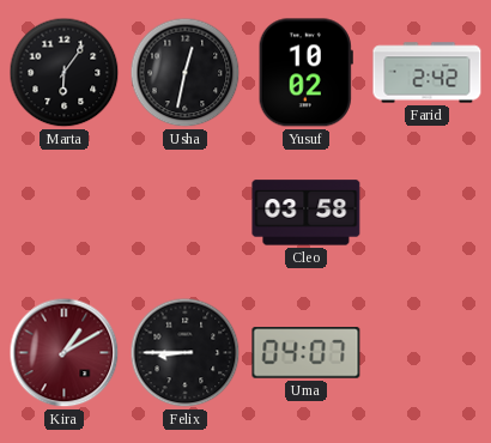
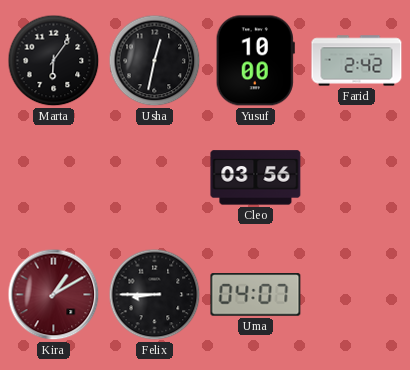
Yusuf: 10:02 -> 10:00
Cleo: 03:58 -> 03:56
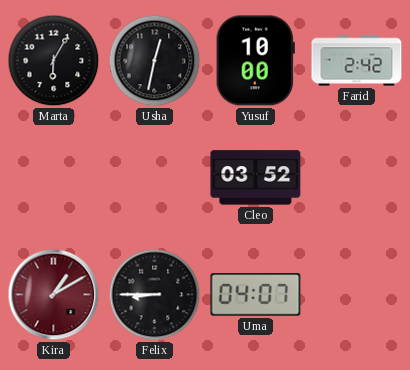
Marta: 6:06 -> 6:05
Cleo: 03:56 -> 03:52
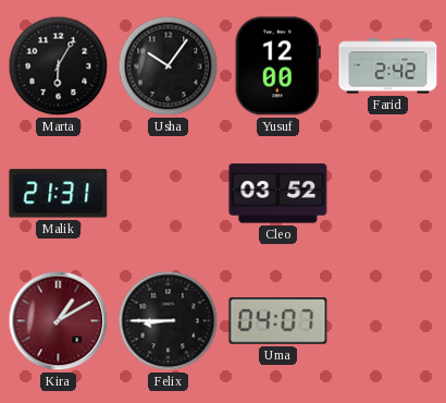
Usha: 12:32 -> 10:06
Yusuf: 10:00 -> 12:00
Malik: none -> 21:31
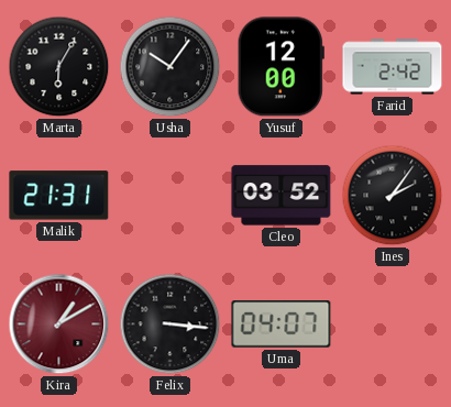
Ines: none -> 2:06
Felix: 8:45 -> 3:16
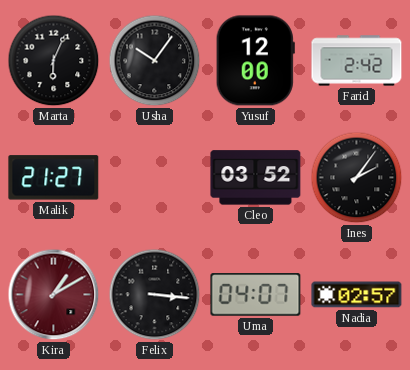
Marta: 6:05 -> 6:04
Malik: 21:31 -> 21:27
Nadia: none -> 02:57
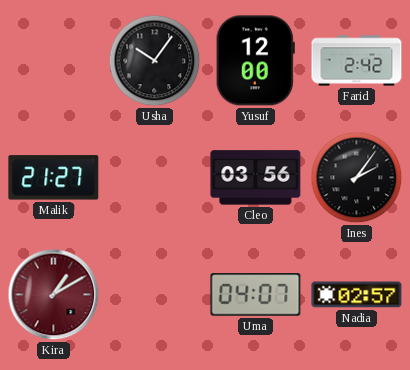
Marta: 6:04 -> none
Cleo: 03:52 -> 03:56
Felix: 3:16 -> none
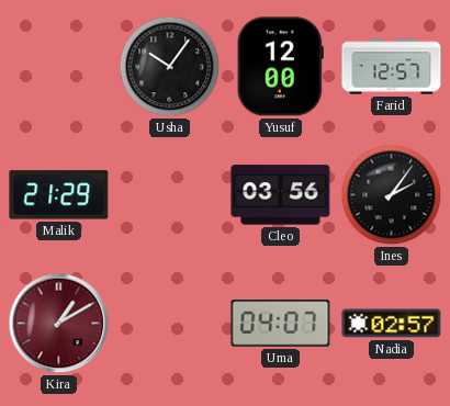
Farid: 2:42 -> 12:57
Malik: 21:27 -> 21:29
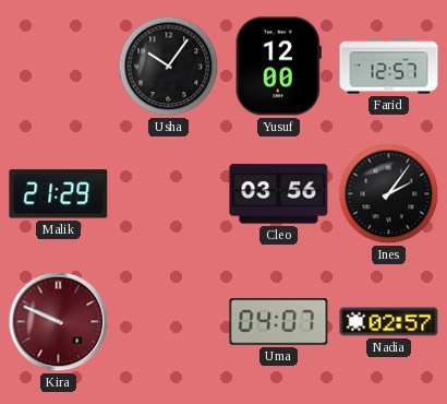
Kira: 1:10 -> 9:49
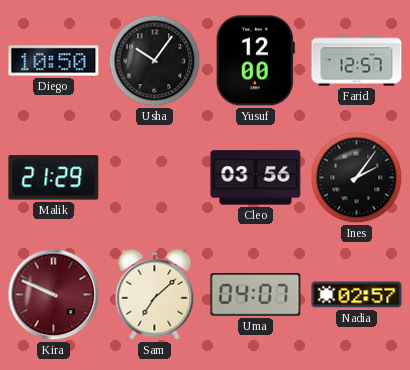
Diego: none -> 10:50
Sam: none -> 7:08
